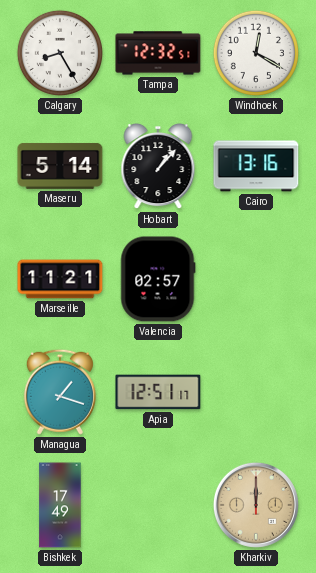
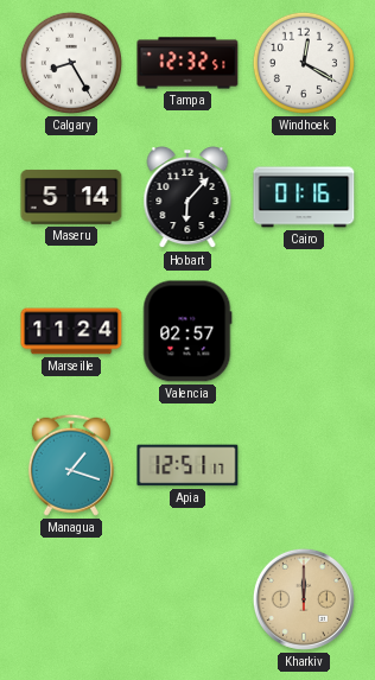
Hobart: 1:07 -> 6:07
Cairo: 13:16 -> 01:16
Marseille: 11:21 -> 11:24
Bishkek: 17:49 -> none
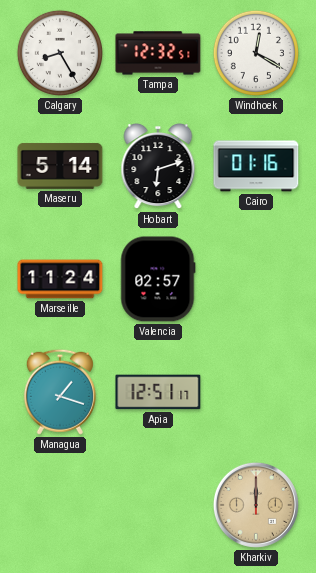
Hobart: 6:07 -> 6:12
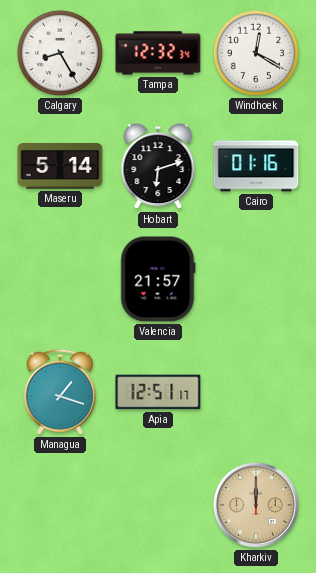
Tampa: 12:32:51 -> 12:32:34
Marseille: 11:24 -> none
Valencia: 02:57 -> 21:57
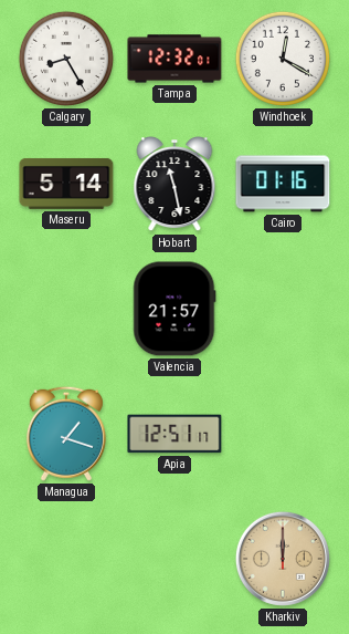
Tampa: 12:32:34 -> 12:32:01
Hobart: 6:12 -> 11:28
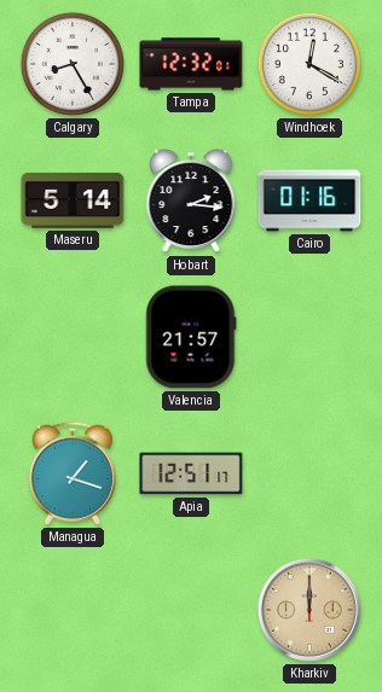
Hobart: 11:28 -> 2:16
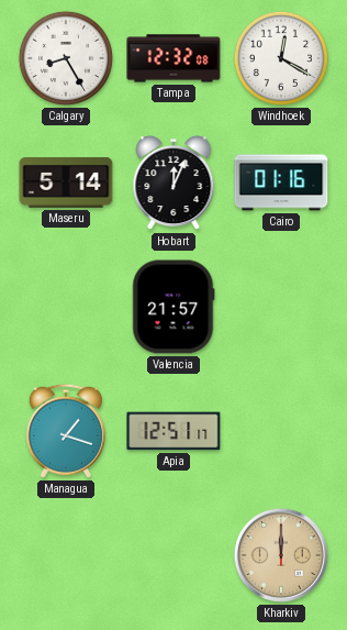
Tampa: 12:32:01 -> 12:32:08
Hobart: 2:16 -> 12:04
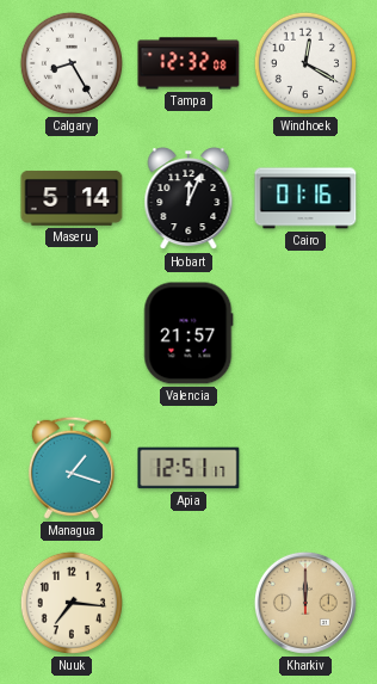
Nuuk: none -> 7:16
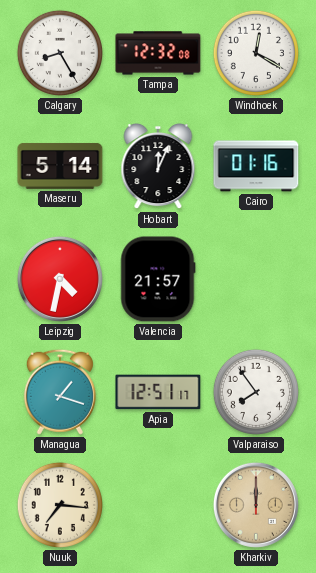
Leipzig: none -> 4:32
Valparaiso: none -> 7:54
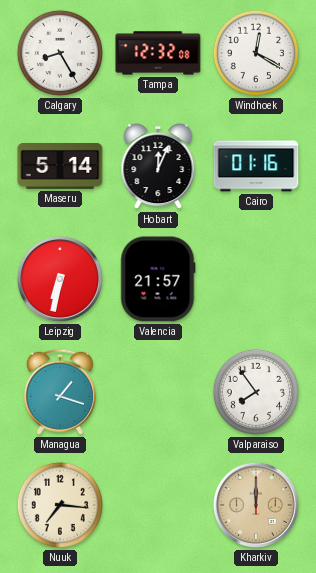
Leipzig: 4:32 -> 6:32
Apia: 12:51 -> none
